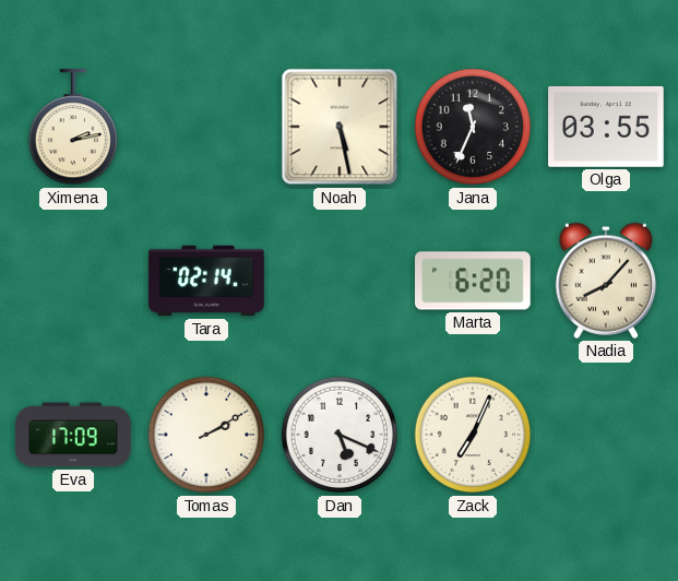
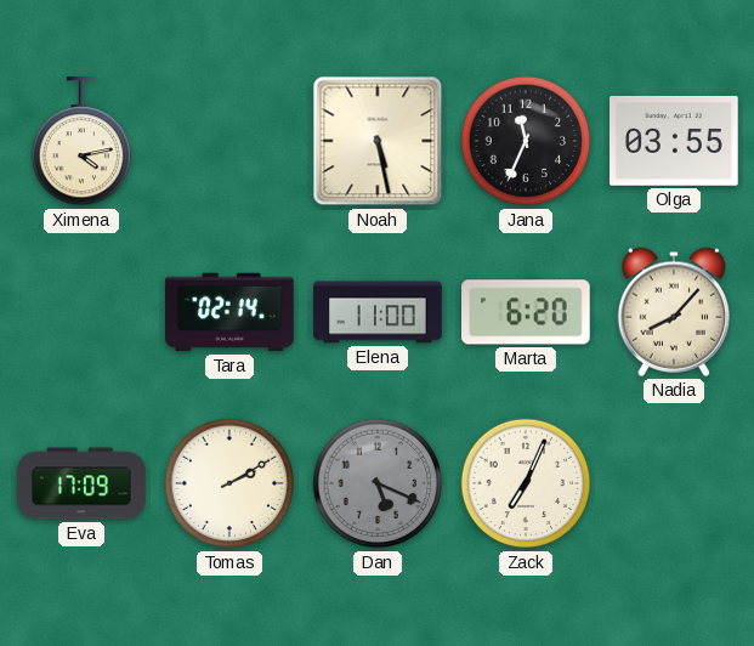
Ximena: 2:13 -> 4:13
Elena: none -> 11:00
Dan dial: white -> grey
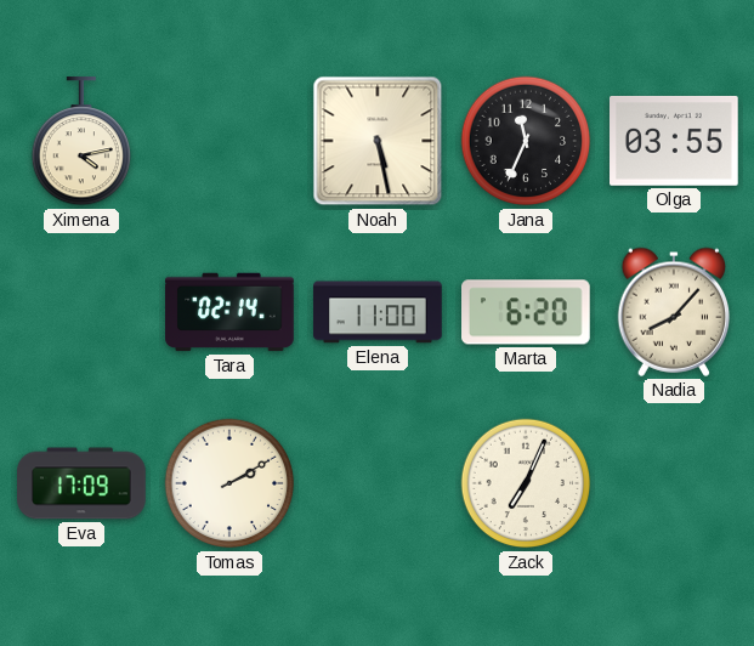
Dan: 5:19 -> none
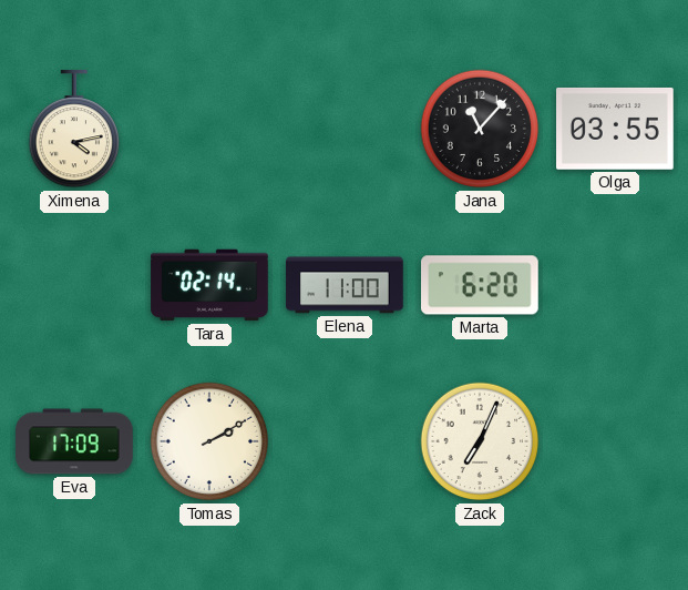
Noah: 5:28 -> none
Jana: 11:34 -> 11:07
Nadia: 8:07 -> none
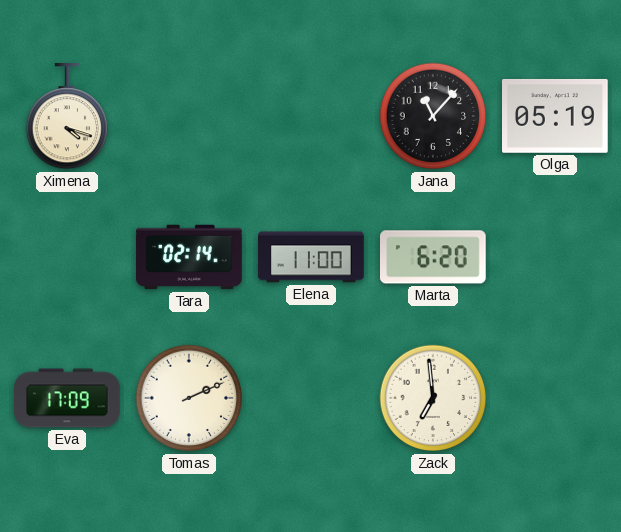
Ximena: 4:13 -> 4:18
Olga: 03:55 -> 05:19
Tomas: 2:10 -> 2:11
Zack: 7:04 -> 6:59
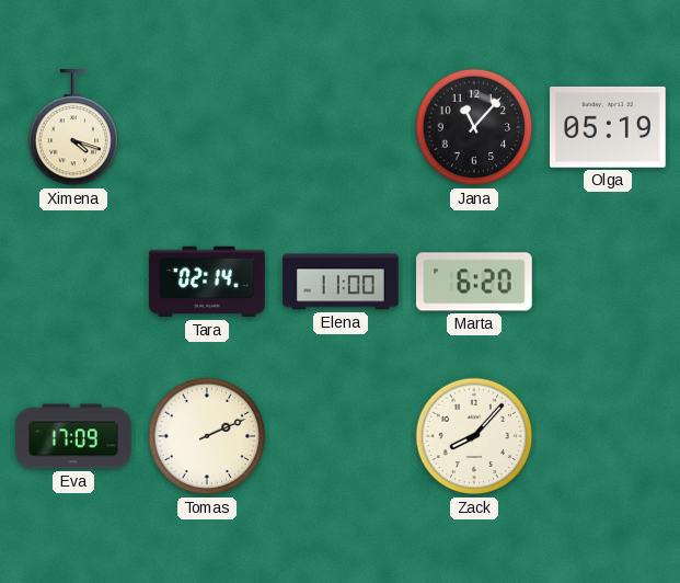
Zack: 6:59 -> 8:07
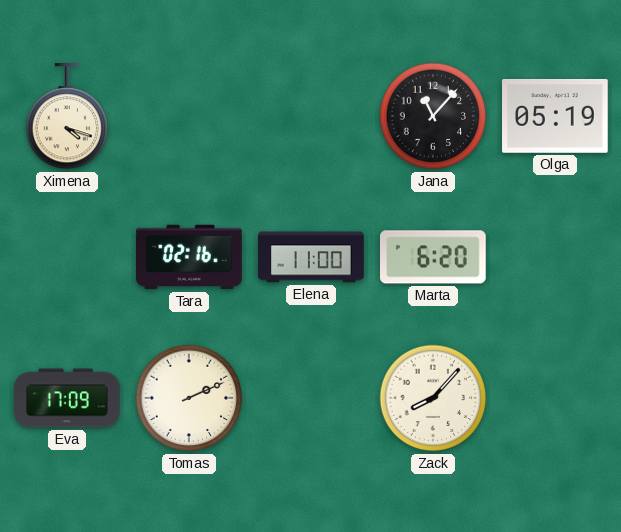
Tara: 02:14 -> 02:16
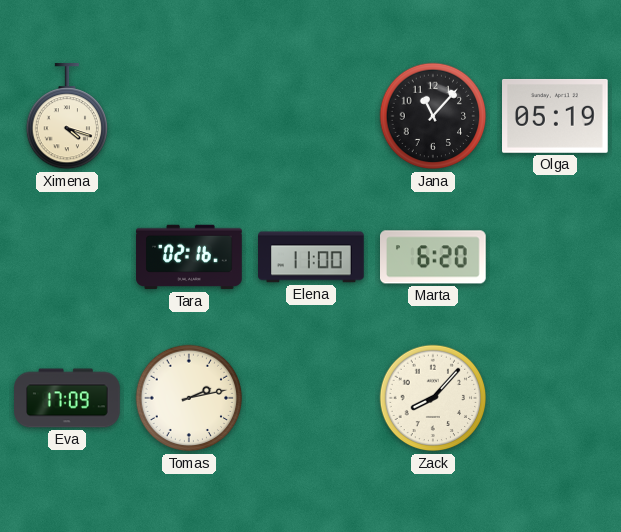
Tomas: 2:11 -> 2:13
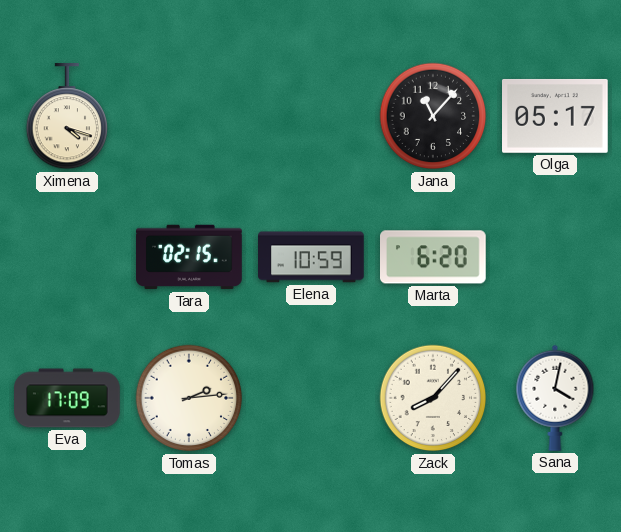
Olga: 05:19 -> 05:17
Tara: 02:16 -> 02:15
Elena: 11:00 -> 10:59
Tomas: 2:13 -> 2:14
Sana: none -> 4:02
